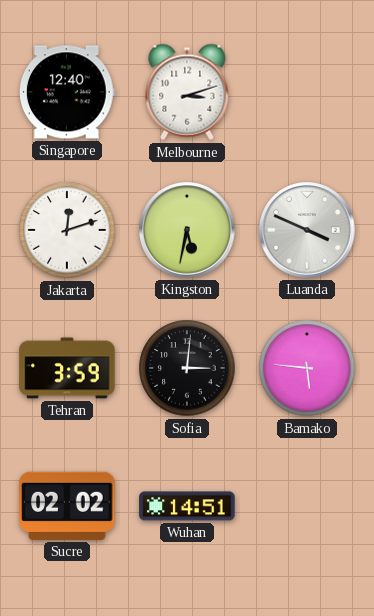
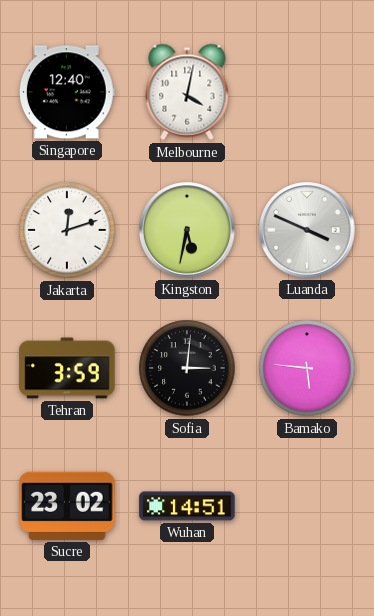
Melbourne: 3:12 -> 4:02
Sucre: 02:02 -> 23:02
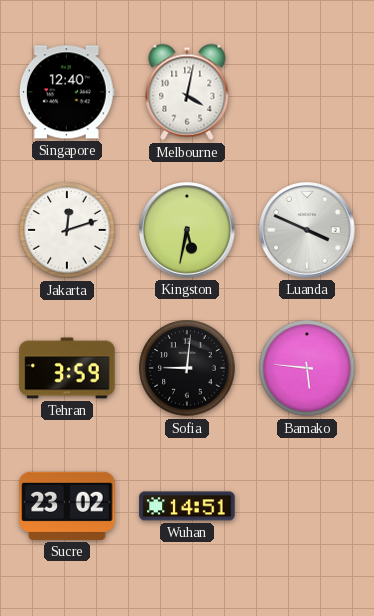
Sofia: 3:01 -> 9:01
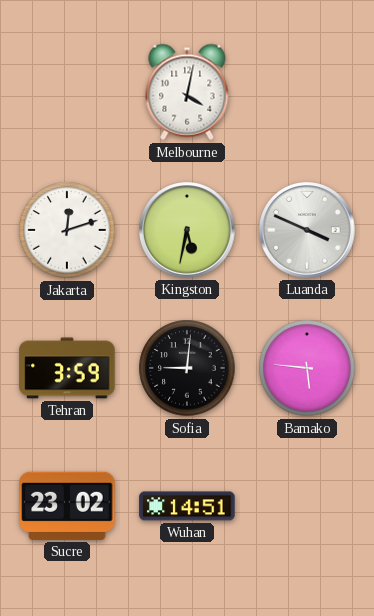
Singapore: 12:40 -> none
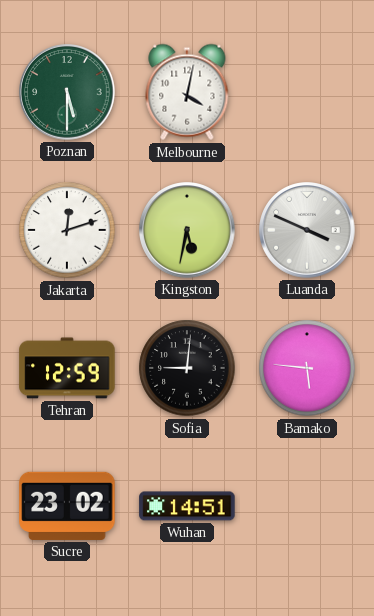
Poznan: none -> 5:30
Tehran: 3:59 -> 12:59
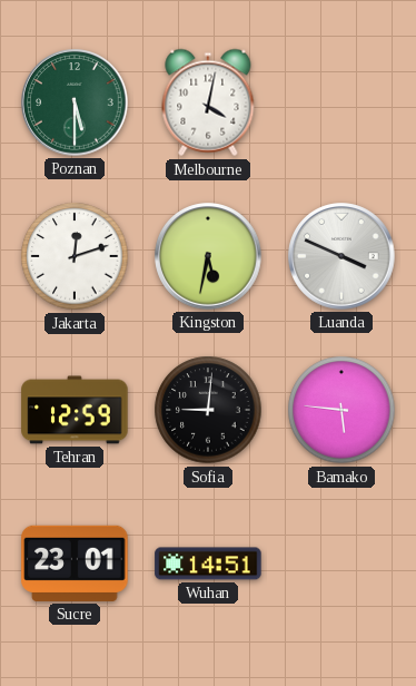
Sucre: 23:02 -> 23:01
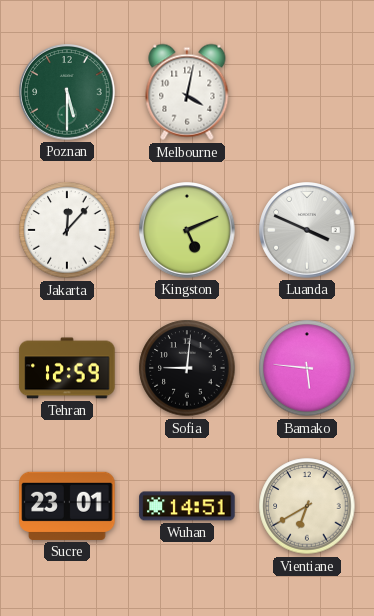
Jakarta: 12:12 -> 12:07
Kingston: 5:32 -> 5:11
Vientiane: none -> 6:40
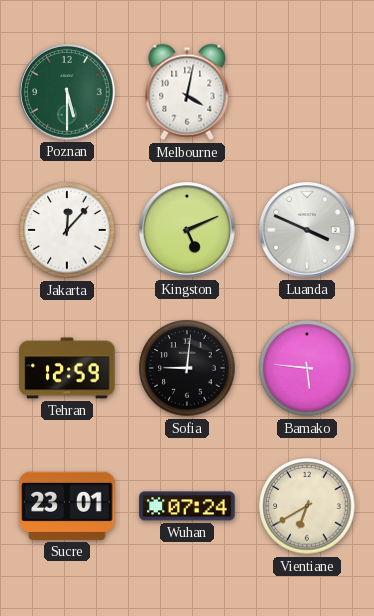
Wuhan: 14:51 -> 07:24
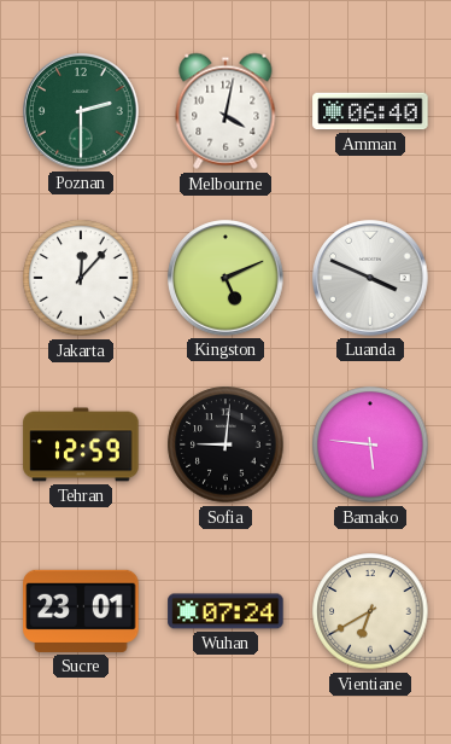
Poznan: 5:30 -> 2:30
Amman: none -> 06:40
